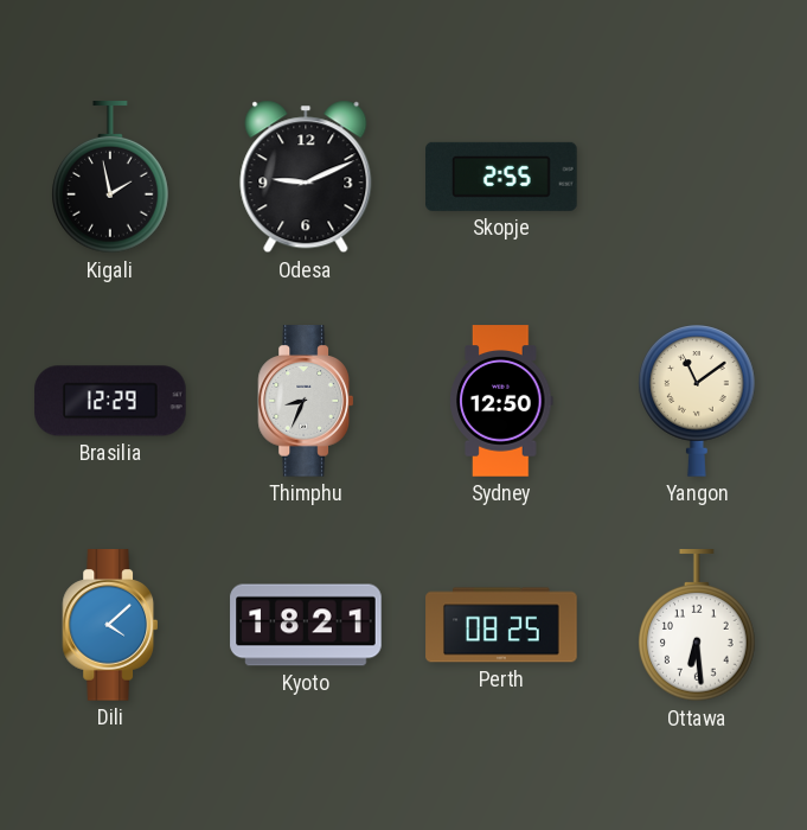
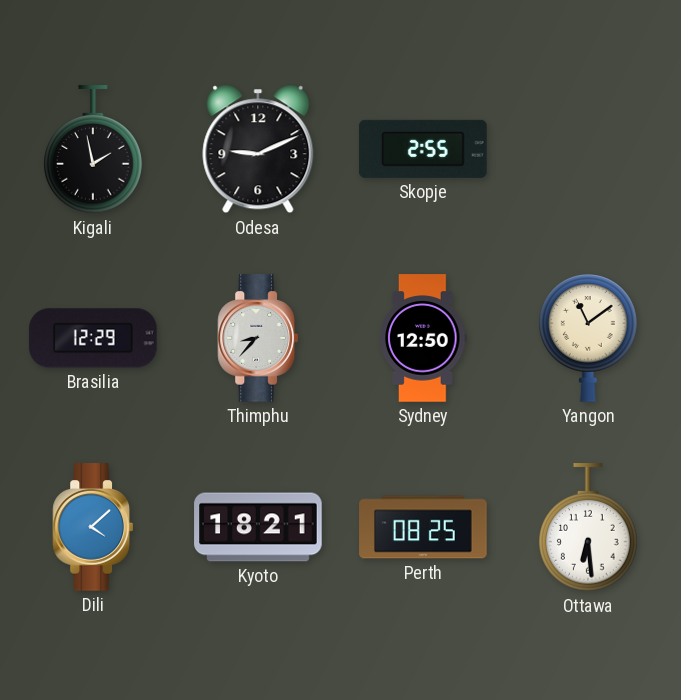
Thimphu: 8:34 -> 8:37
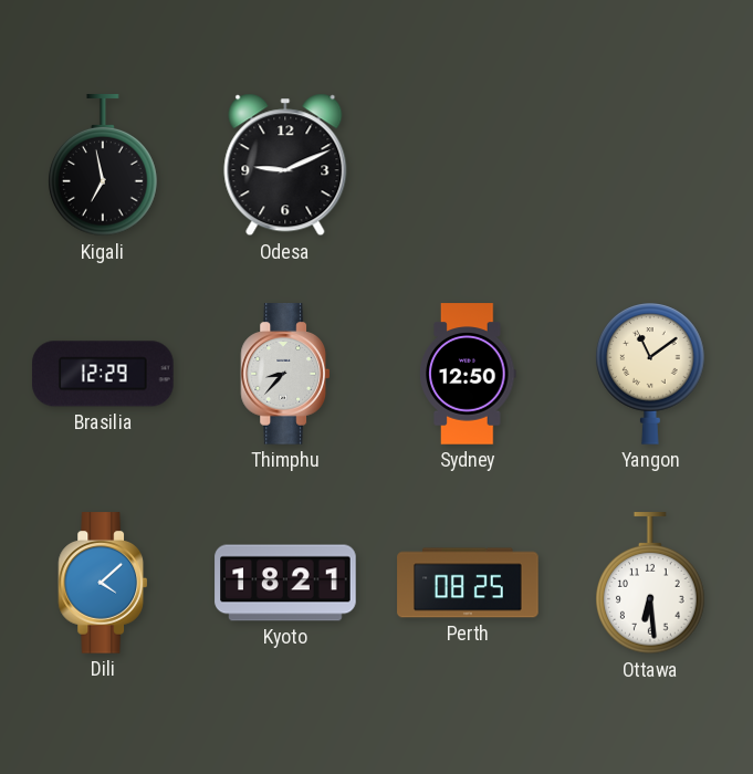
Kigali: 1:58 -> 6:58
Skopje: 2:55 -> none
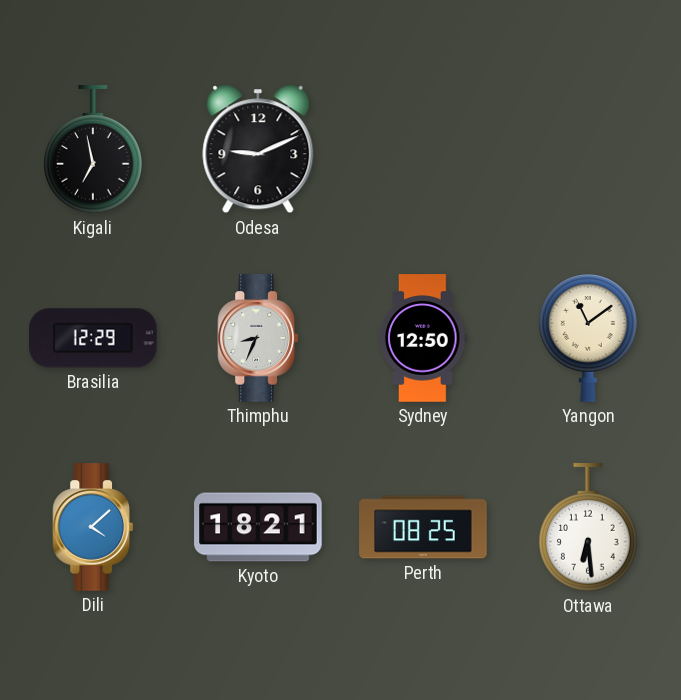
Thimphu: 8:37 -> 8:34
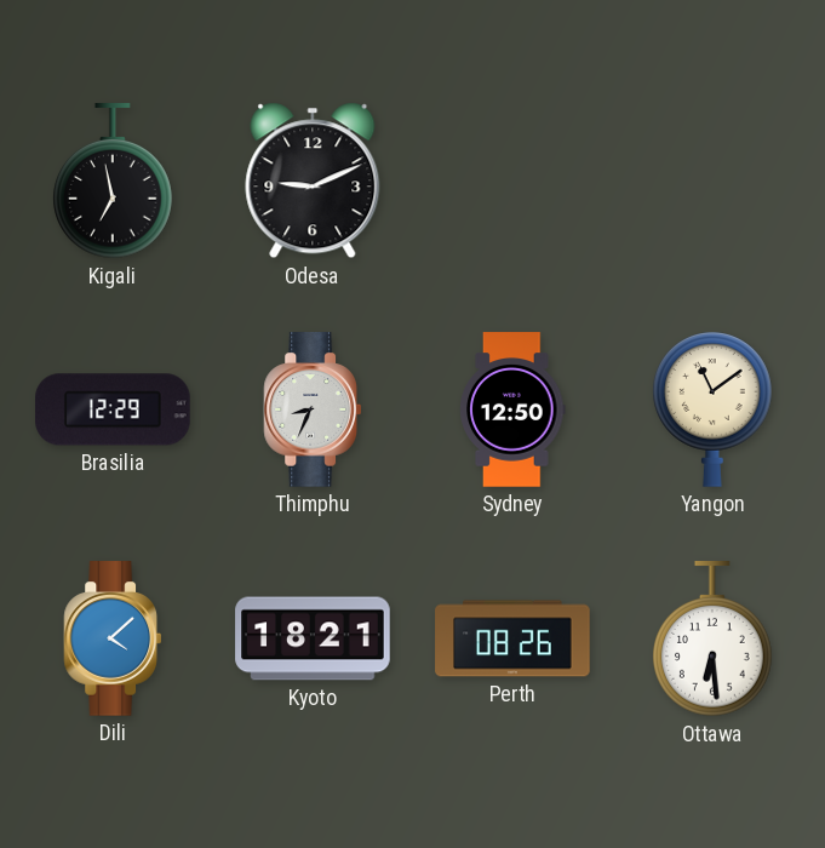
Perth: 08:25 -> 08:26
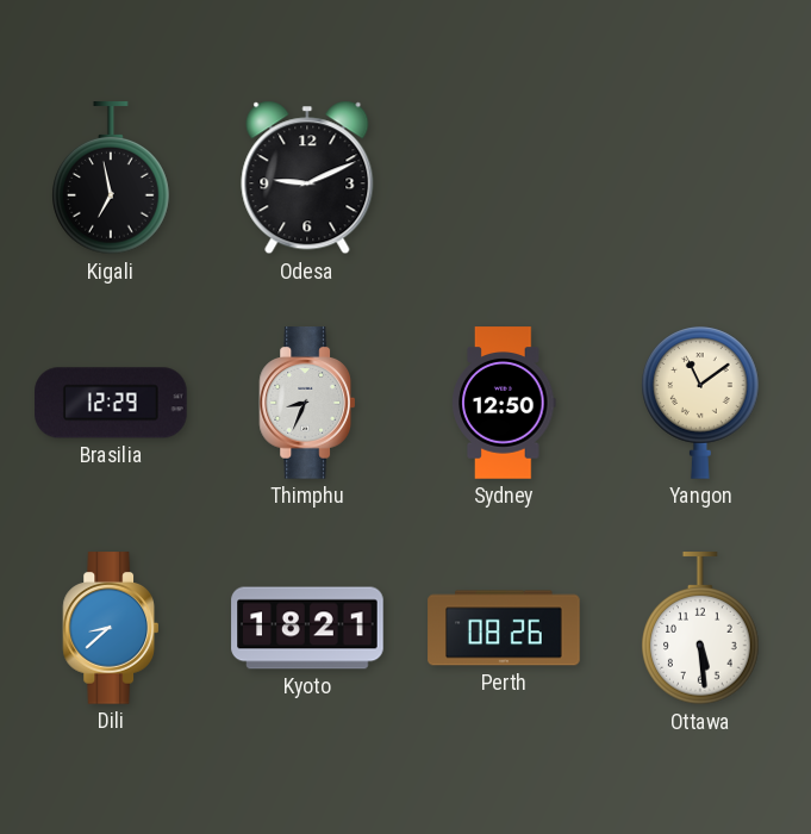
Dili: 4:08 -> 8:38
Ottawa: 6:29 -> 5:29
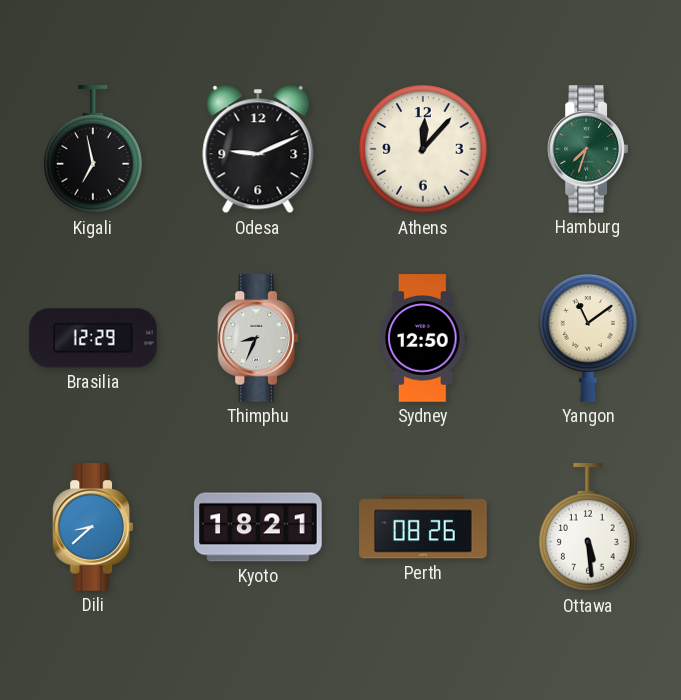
Athens: none -> 12:07
Hamburg: none -> 7:33
